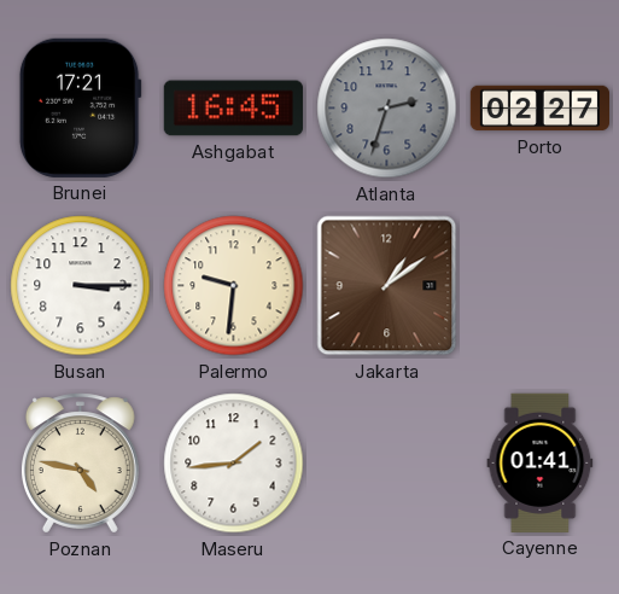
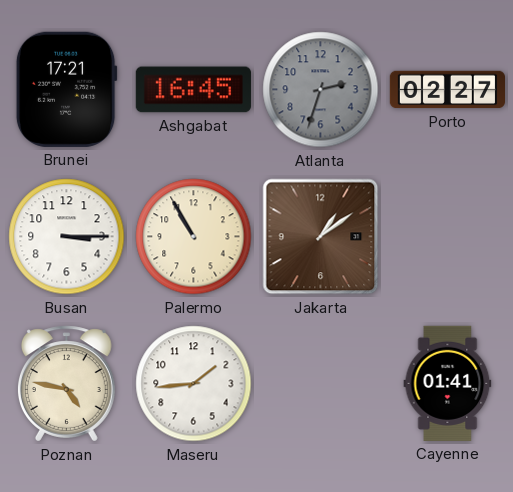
Palermo: 9:31 -> 10:55
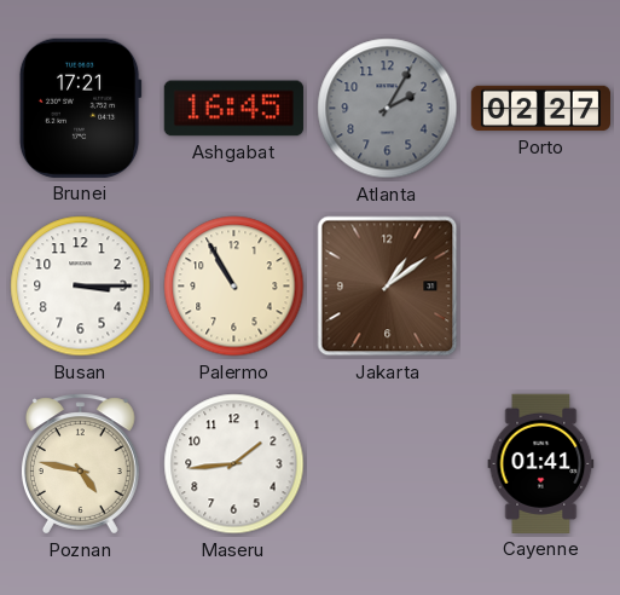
Atlanta: 2:33 -> 2:05
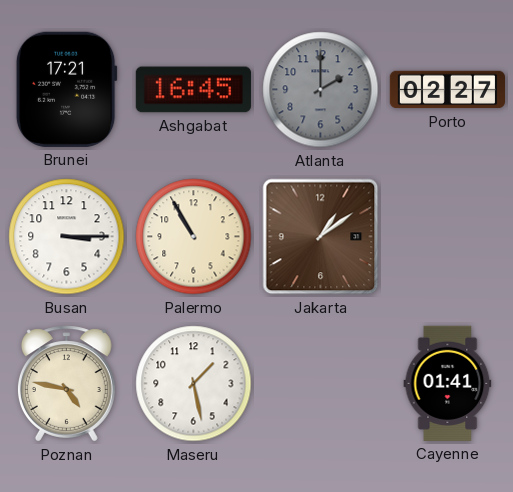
Atlanta: 2:05 -> 2:00
Maseru: 1:44 -> 1:28
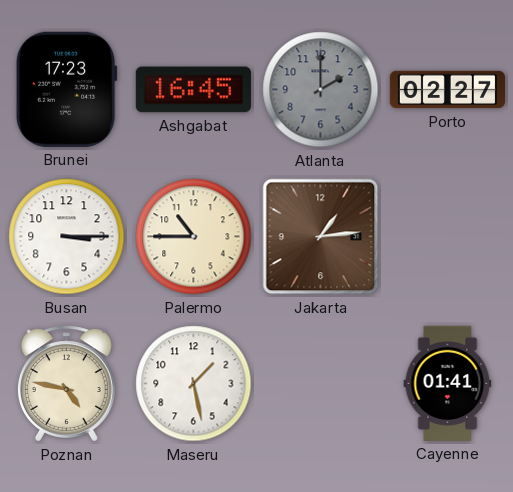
Brunei: 17:21 -> 17:23
Palermo: 10:55 -> 10:45
Jakarta: 1:09 -> 1:14
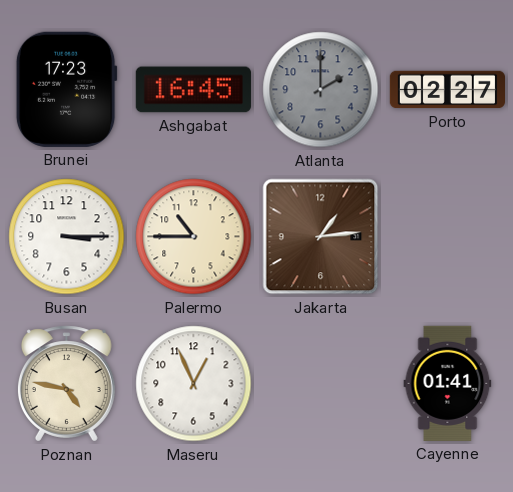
Maseru: 1:28 -> 12:56
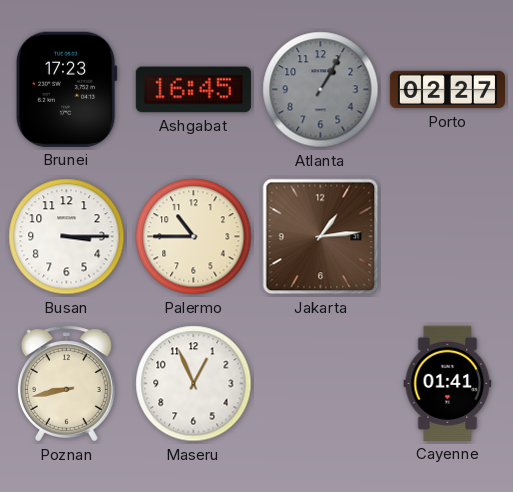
Atlanta: 2:00 -> 1:05
Poznan: 4:47 -> 8:43
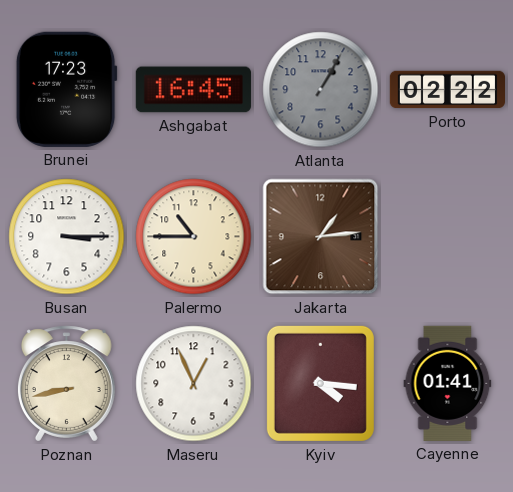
Porto: 02:27 -> 02:22
Kyiv: none -> 4:16
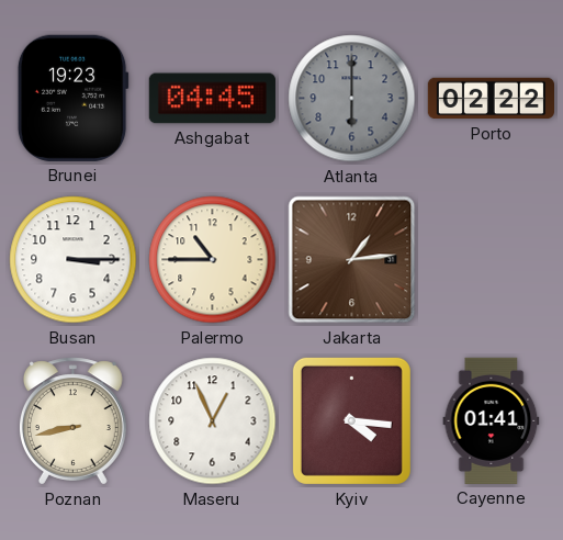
Brunei: 17:23 -> 19:23
Ashgabat: 16:45 -> 04:45
Atlanta: 1:05 -> 6:00
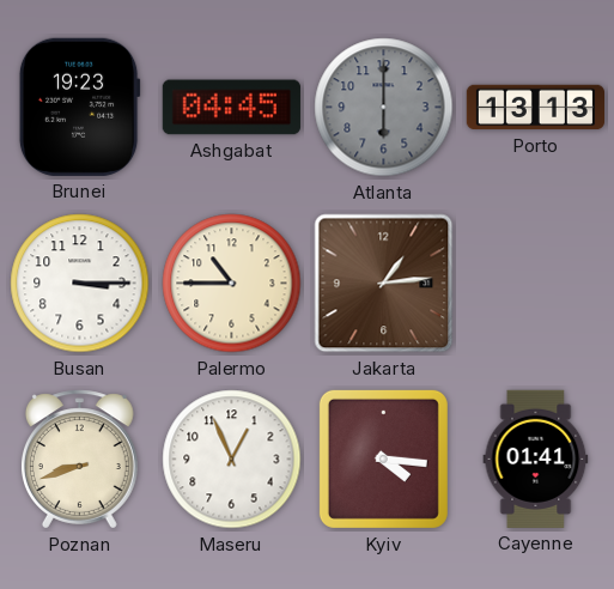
Porto: 02:22 -> 13:13
Poznan: 8:43 -> 8:42
